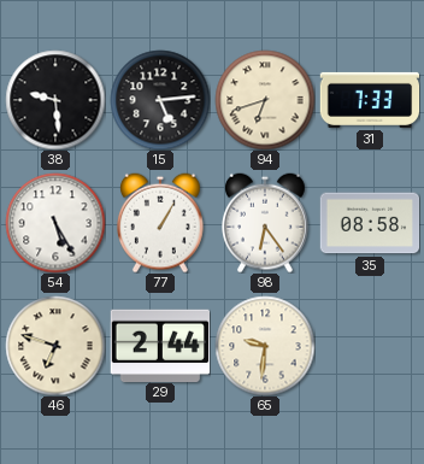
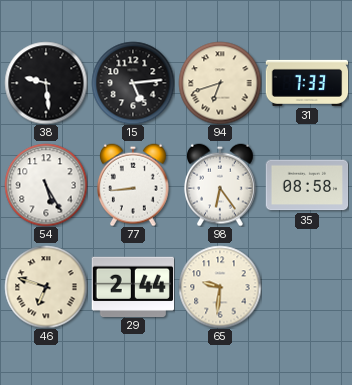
77: 1:05 -> 8:44
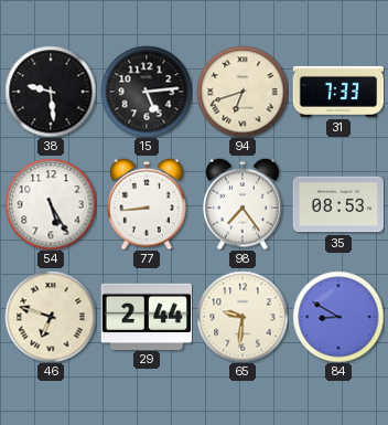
98: 6:24 -> 7:24
35: 08:58 -> 08:53
84: none -> 8:50
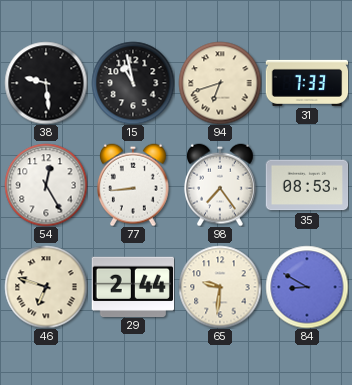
15: 5:14 -> 10:58
54: 5:25 -> 12:25
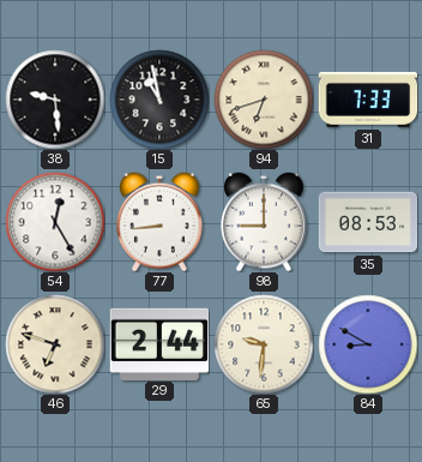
98: 7:24 -> 9:00
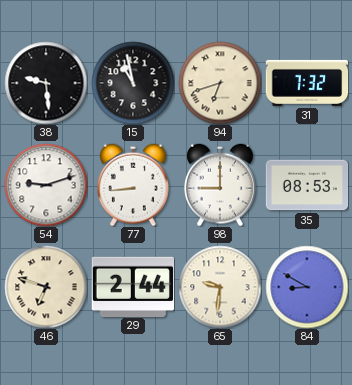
31: 7:33 -> 7:32
54: 12:25 -> 9:12
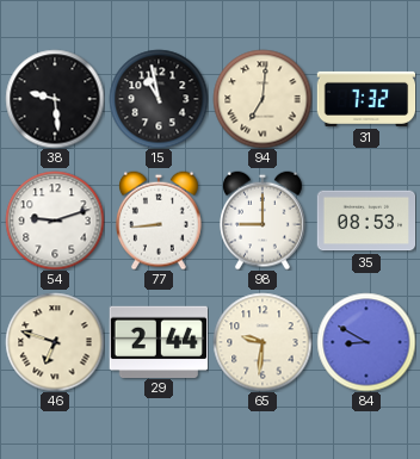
94: 6:42 -> 7:01
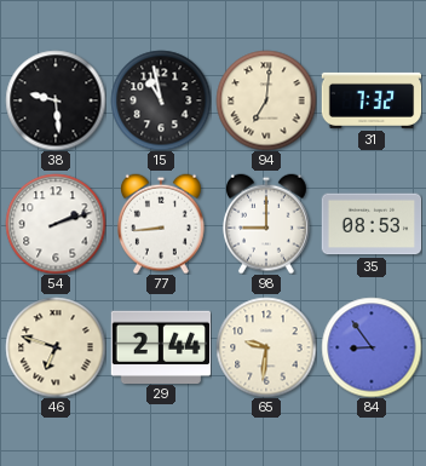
54: 9:12 -> 2:12
84: 8:50 -> 8:54
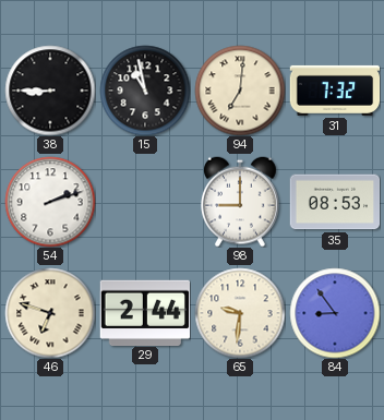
38: 9:29 -> 8:45
77: 8:44 -> none
